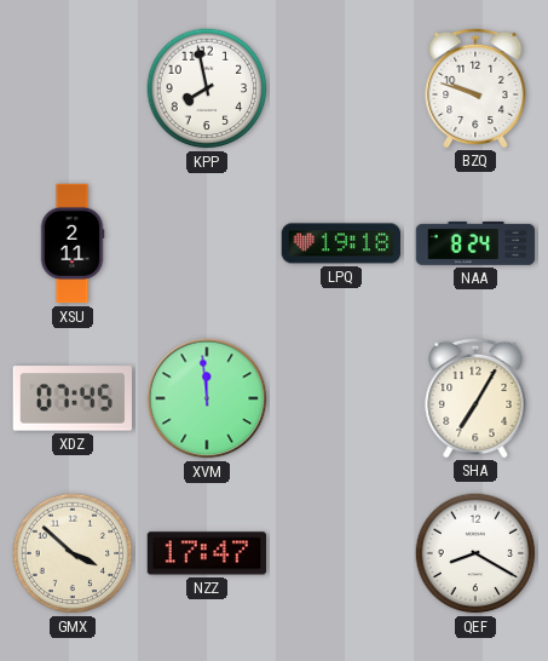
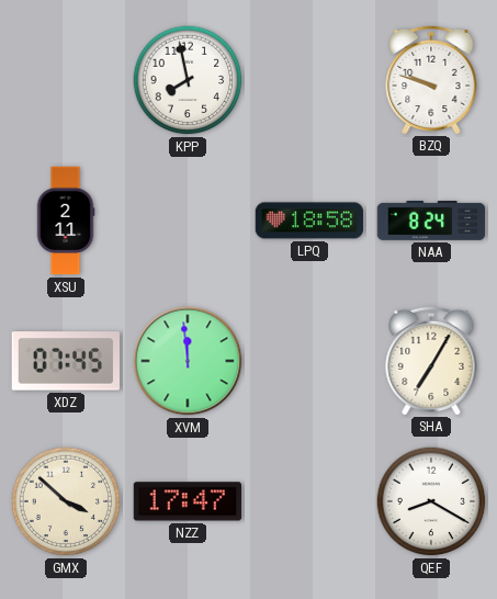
LPQ: 19:18 -> 18:58
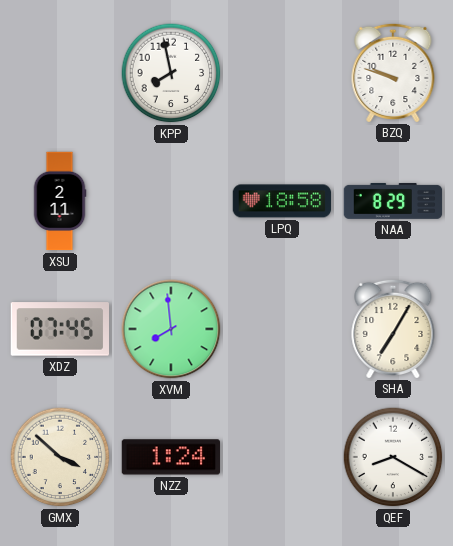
NAA: 8:24 -> 8:29
XVM: 11:59 -> 7:59
NZZ: 17:47 -> 1:24
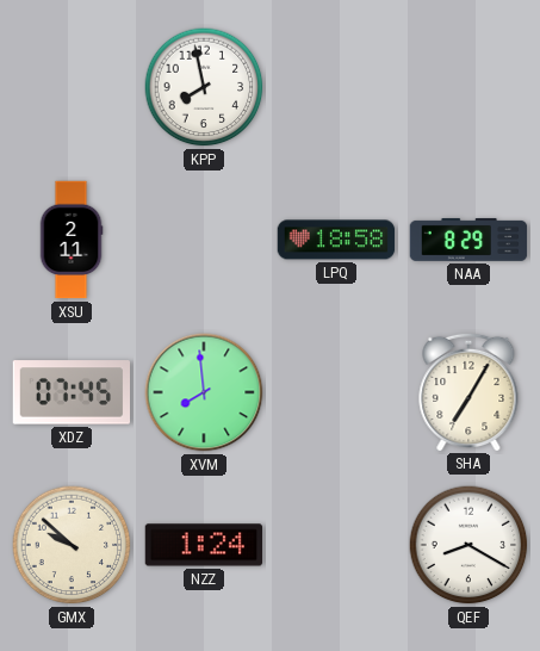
BZQ: 9:48 -> none
GMX: 3:52 -> 9:52
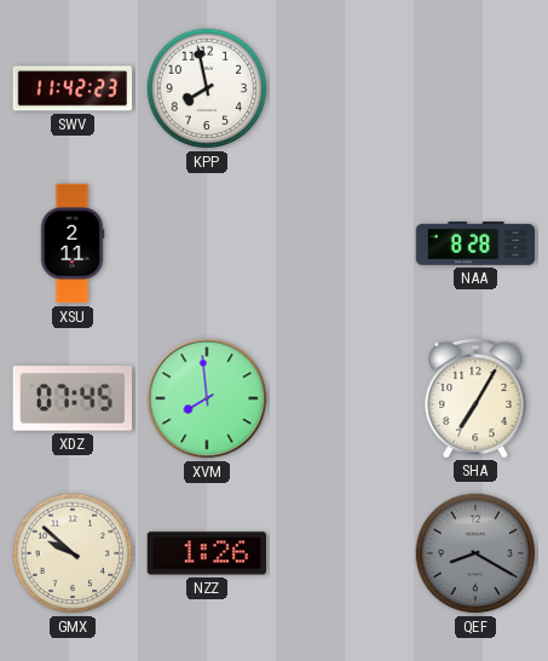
SWV: none -> 11:42
LPQ: 18:58 -> none
NAA: 8:29 -> 8:28
NZZ: 1:24 -> 1:26
QEF dial: white -> grey
